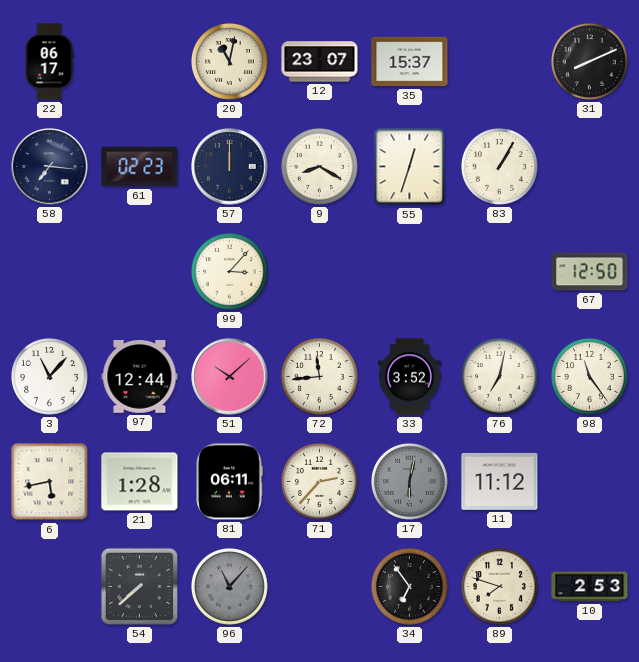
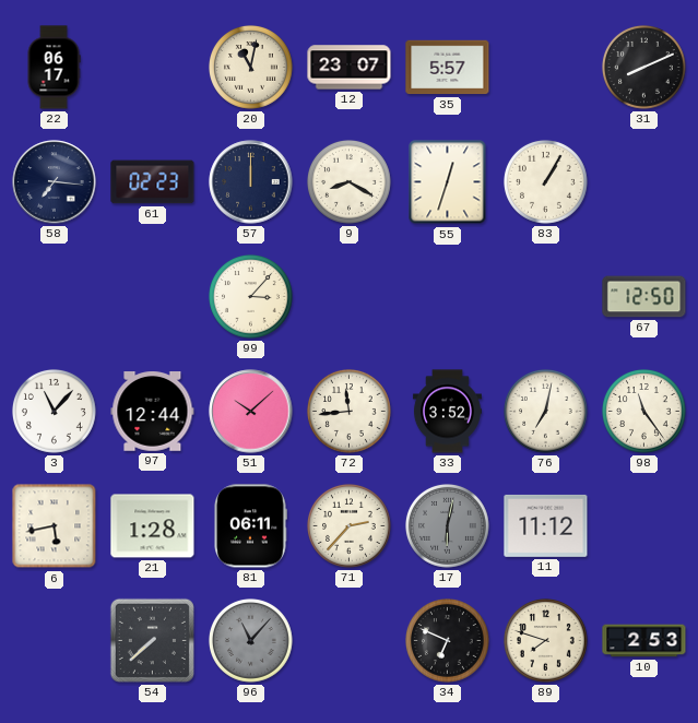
35: 15:37 -> 5:57
34: 6:54 -> 6:49
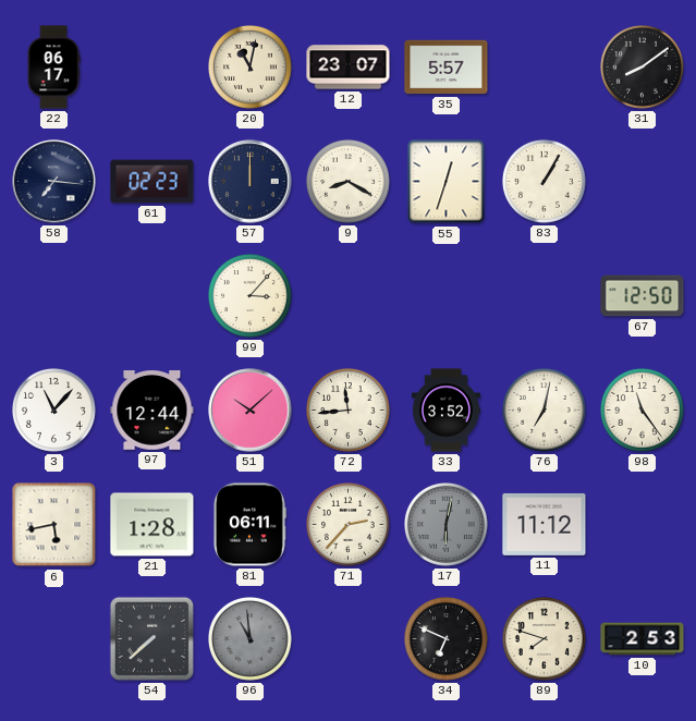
31: 8:11 -> 8:09
96: 11:07 -> 10:59
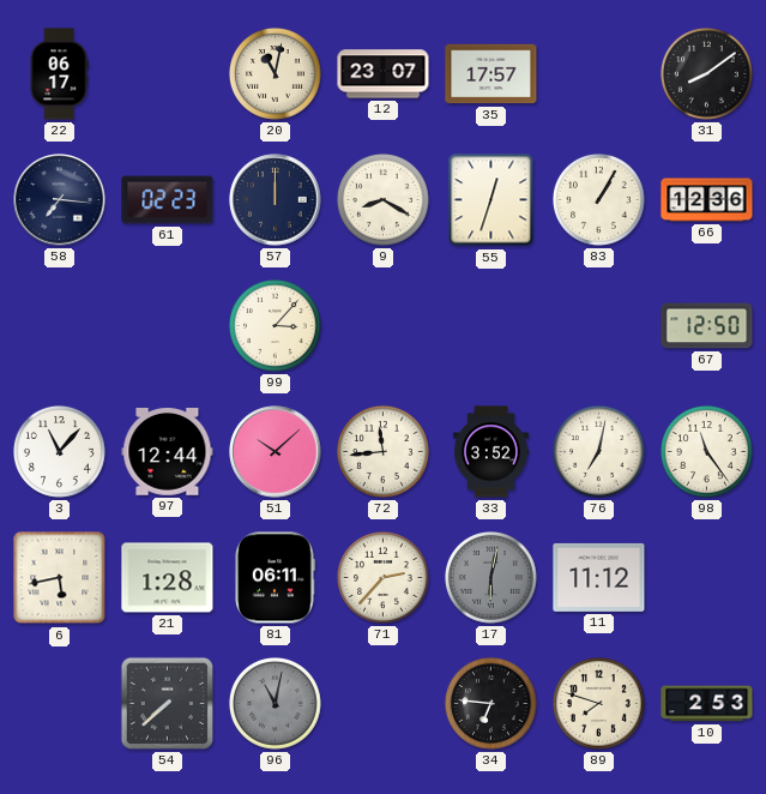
35: 5:57 -> 17:57
66: none -> 12:36
96: 10:59 -> 11:02
34: 6:49 -> 6:46
